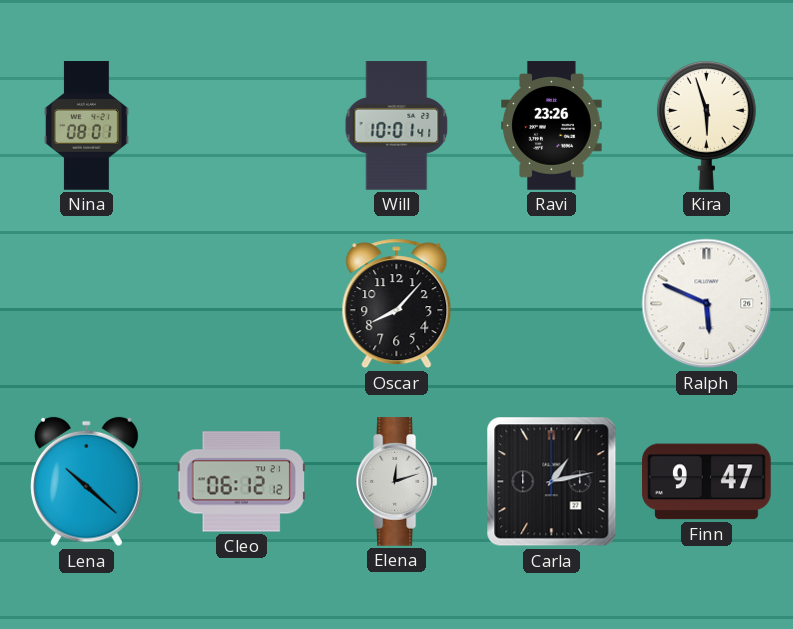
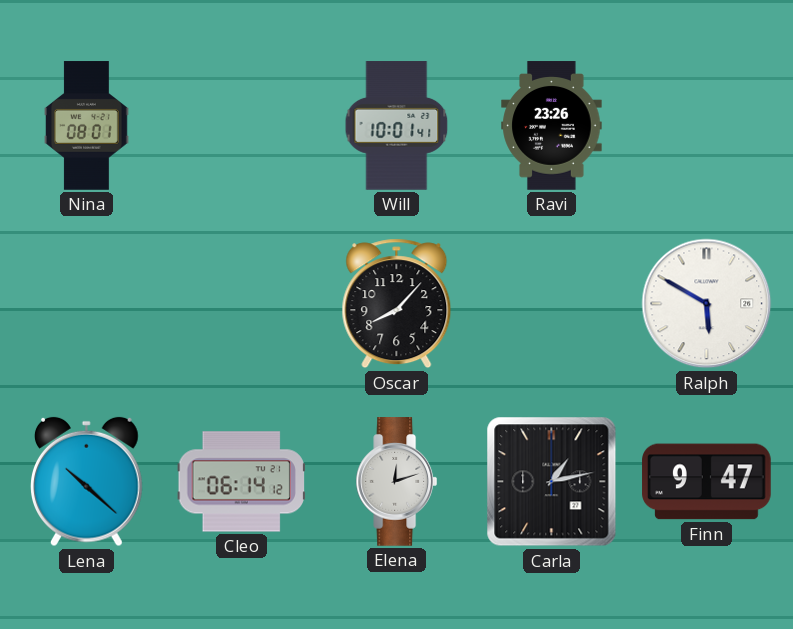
Kira: 5:57 -> none
Ralph: 5:49 -> 5:50
Cleo: 06:12 -> 06:14
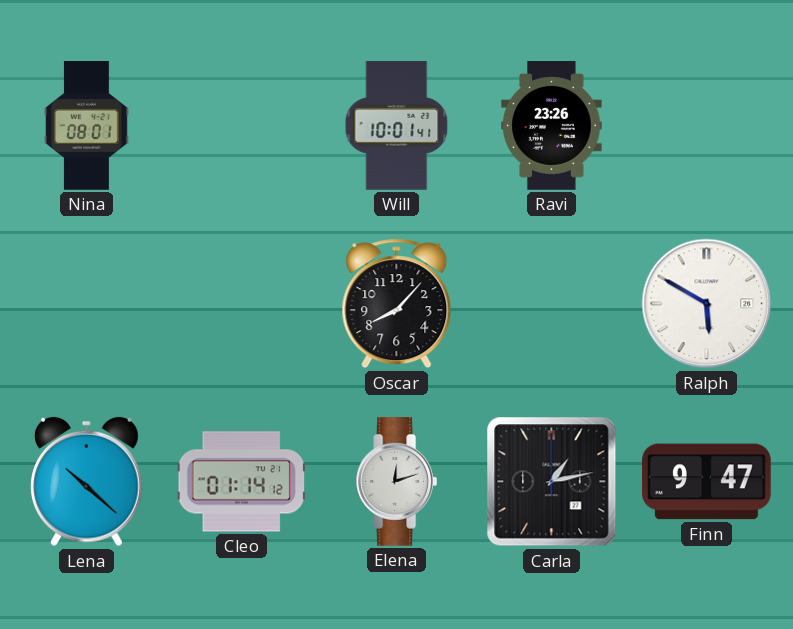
Cleo: 06:14 -> 01:14
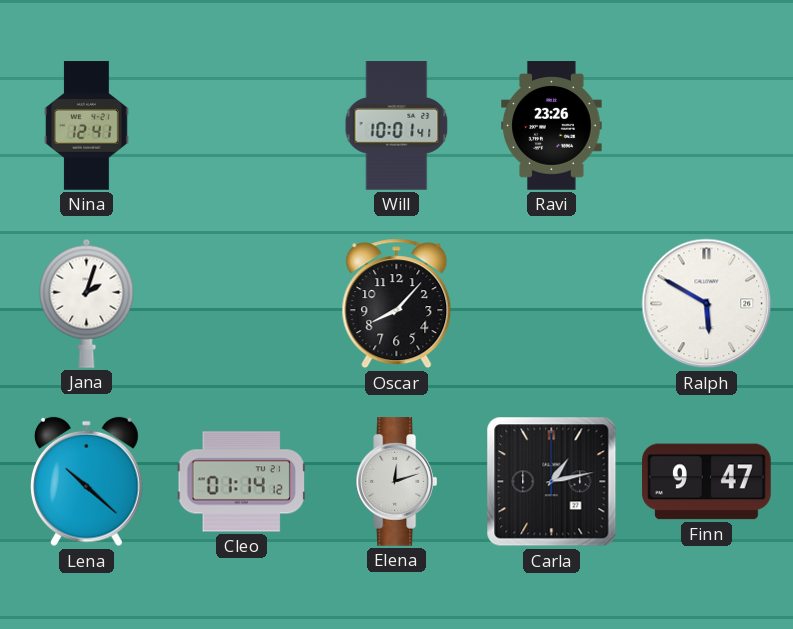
Nina: 08:01 -> 12:41
Jana: none -> 2:03
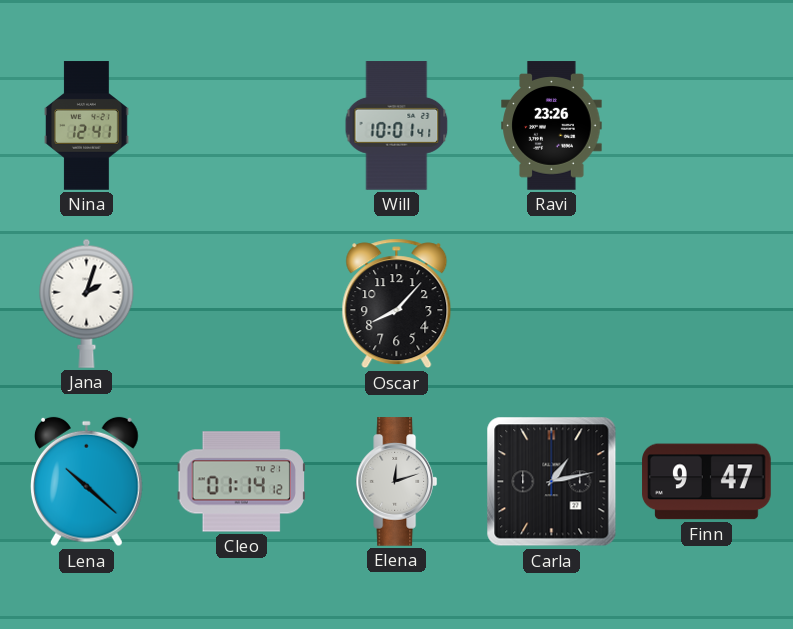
Ralph: 5:50 -> none
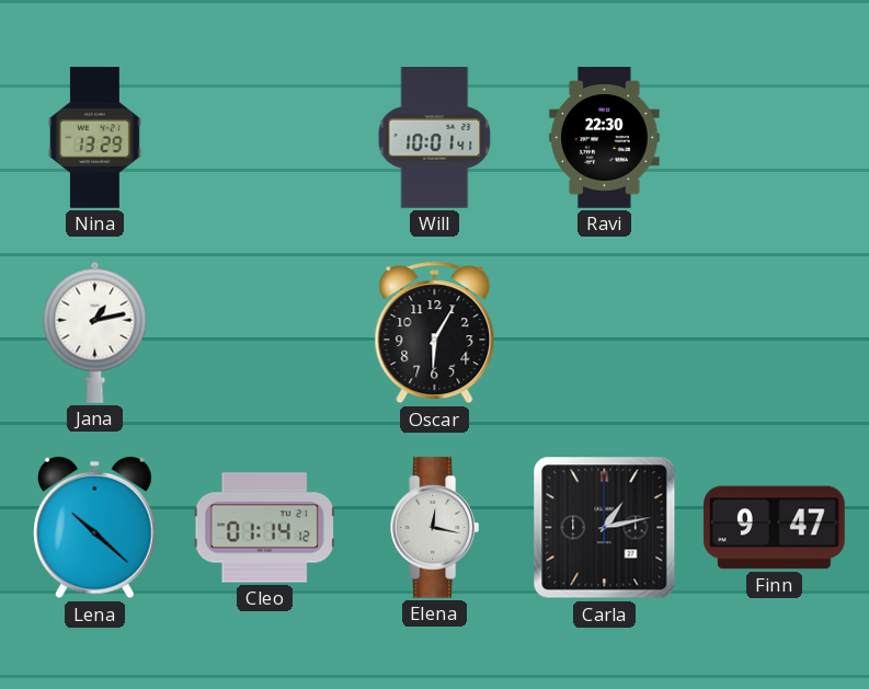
Nina: 12:41 -> 13:29
Ravi: 23:26 -> 22:30
Jana: 2:03 -> 1:13
Oscar: 8:07 -> 6:05
Elena: 12:12 -> 12:17
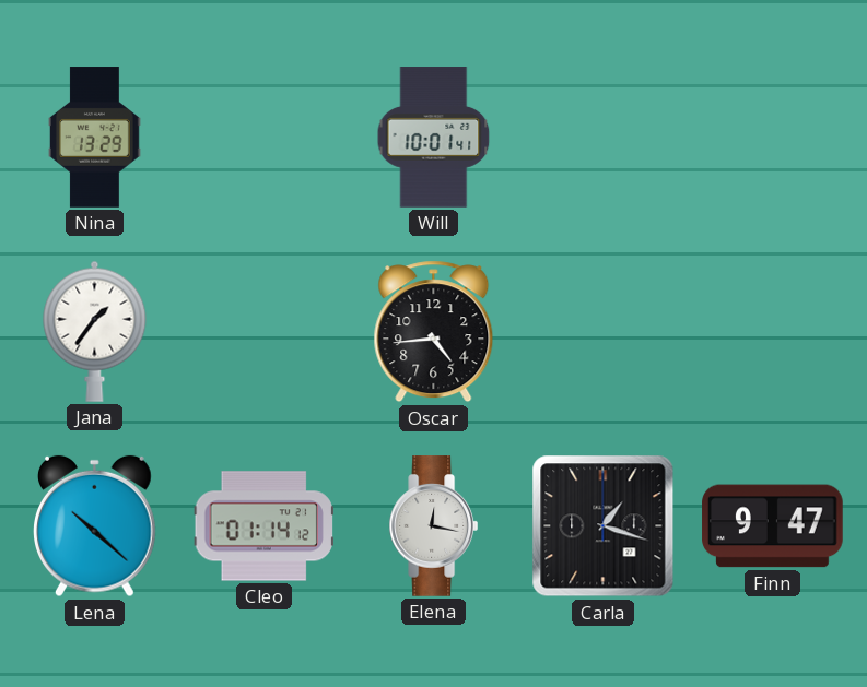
Ravi: 22:30 -> none
Jana: 1:13 -> 1:36
Oscar: 6:05 -> 4:44
Carla: 1:13 -> 1:18
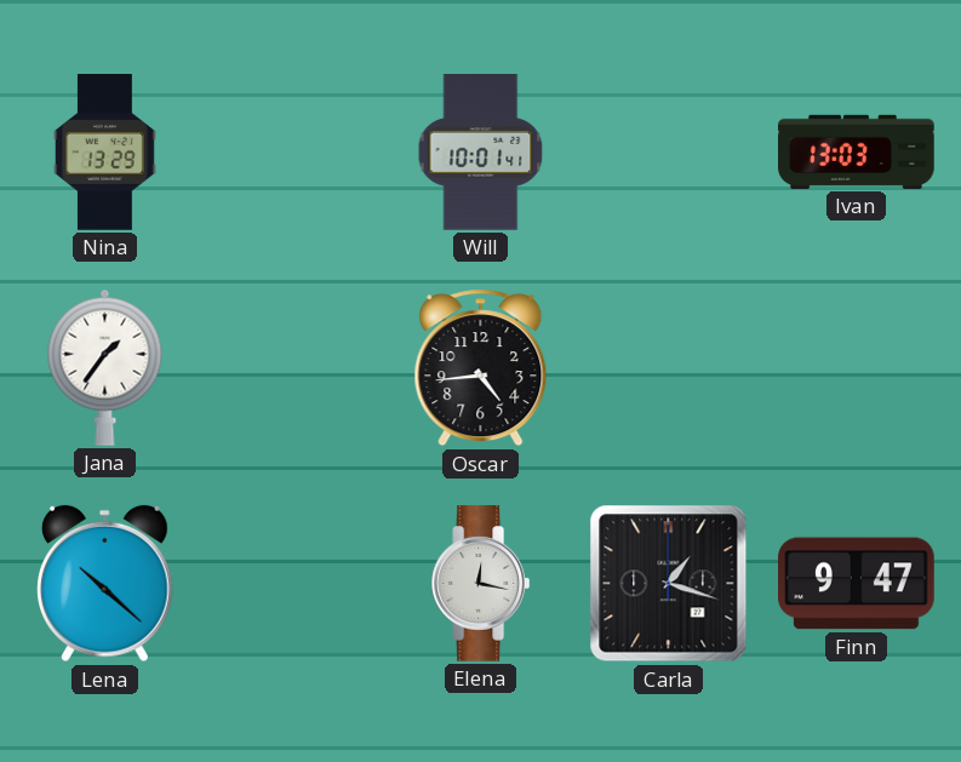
Ivan: none -> 13:03
Cleo: 01:14 -> none
